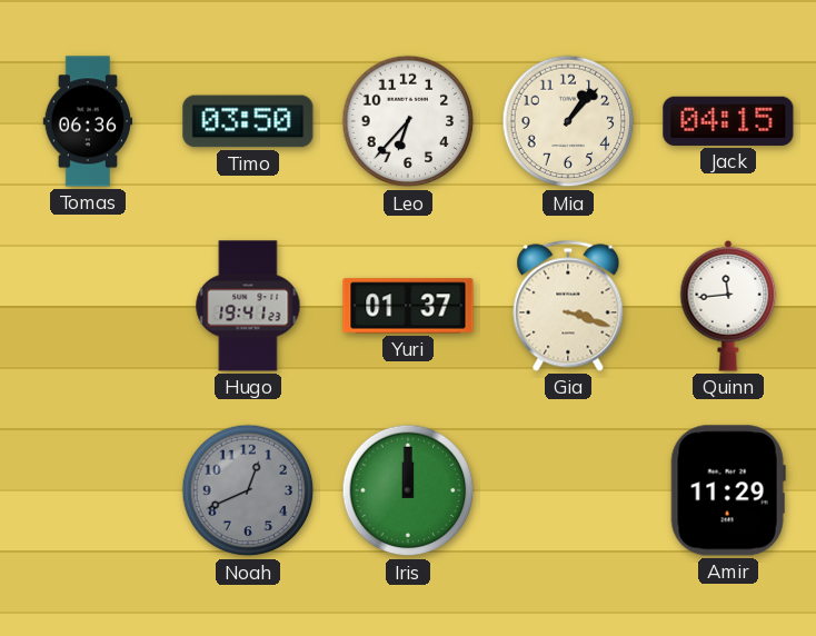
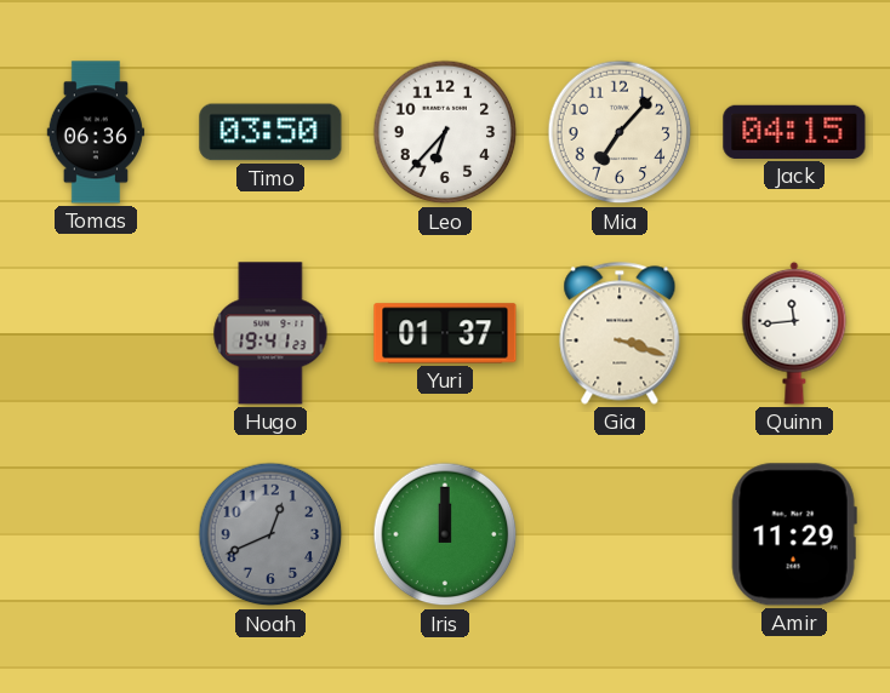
Mia: 1:07 -> 7:07
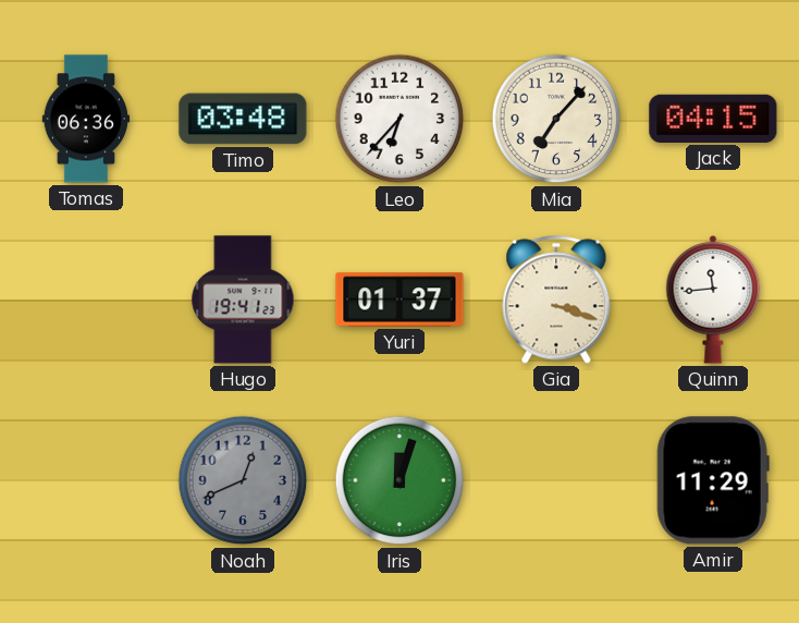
Timo: 03:50 -> 03:48
Iris: 12:00 -> 12:03
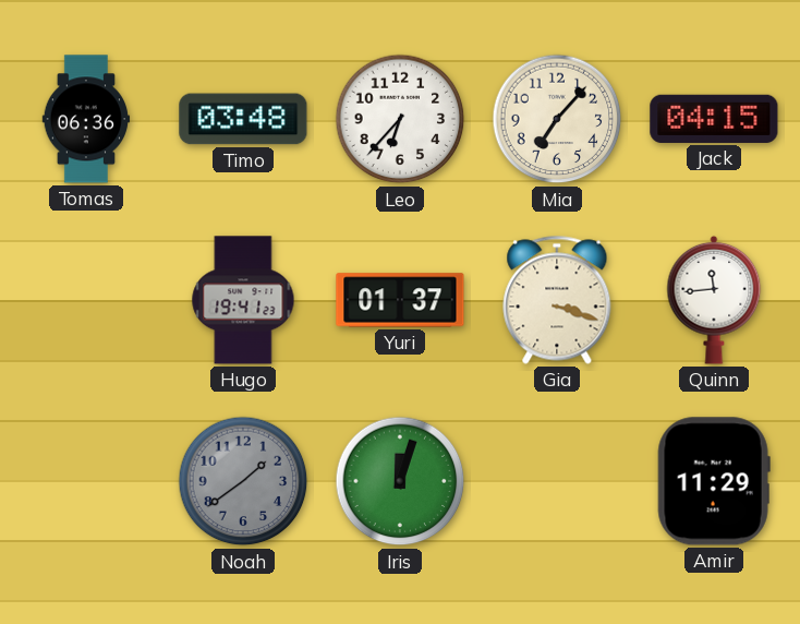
Noah: 12:41 -> 1:39
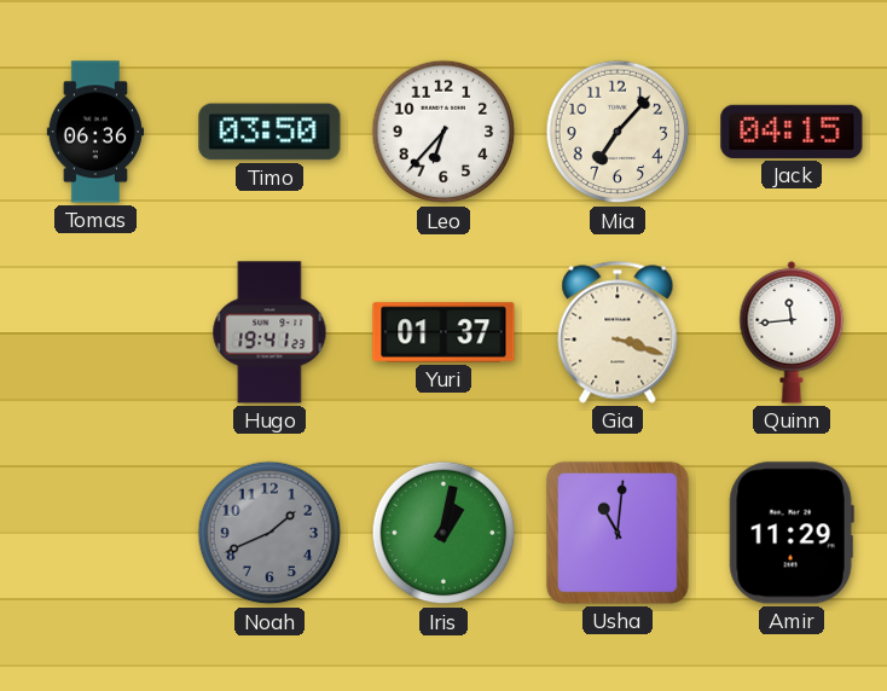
Timo: 03:48 -> 03:50
Noah: 1:39 -> 1:41
Iris: 12:03 -> 1:02
Usha: none -> 11:01
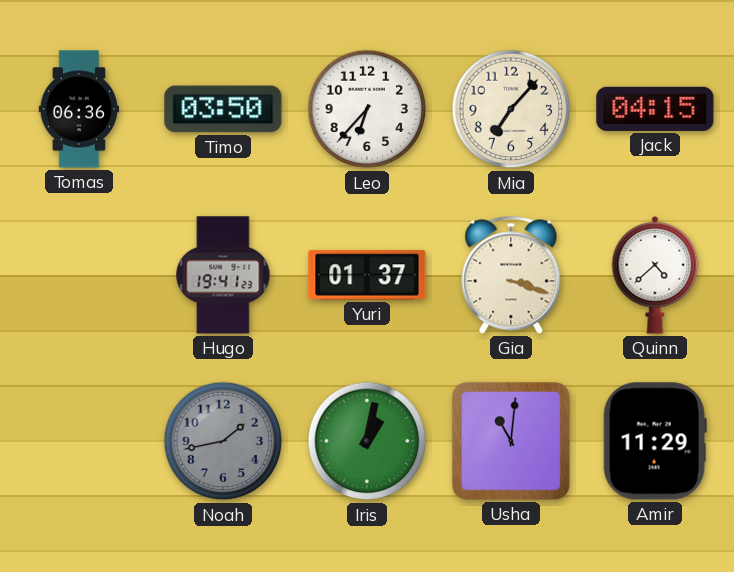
Quinn: 11:44 -> 4:38
Noah: 1:41 -> 1:43
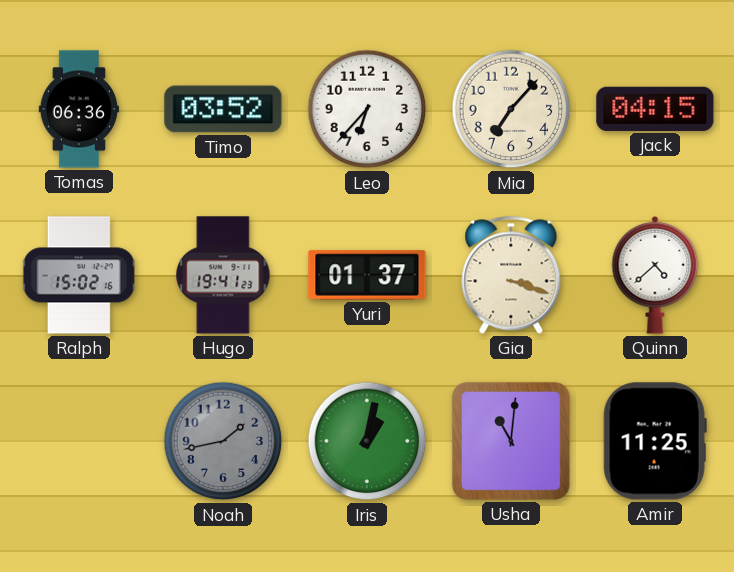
Timo: 03:50 -> 03:52
Ralph: none -> 15:02
Amir: 11:29 -> 11:25
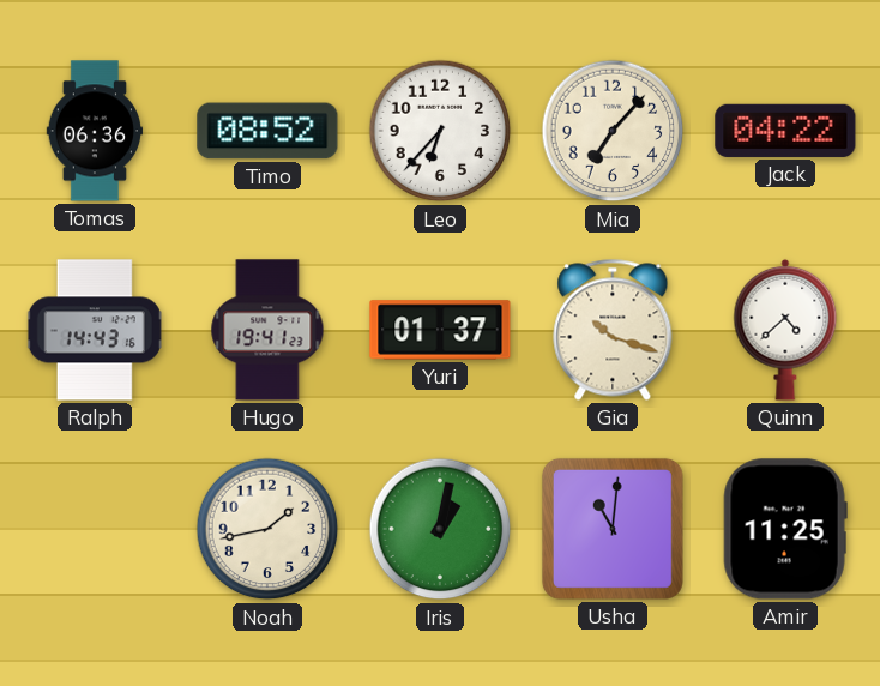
Timo: 03:52 -> 08:52
Jack: 04:15 -> 04:22
Ralph: 15:02 -> 14:43
Gia: 3:18 -> 10:18
Noah dial: grey -> cream
